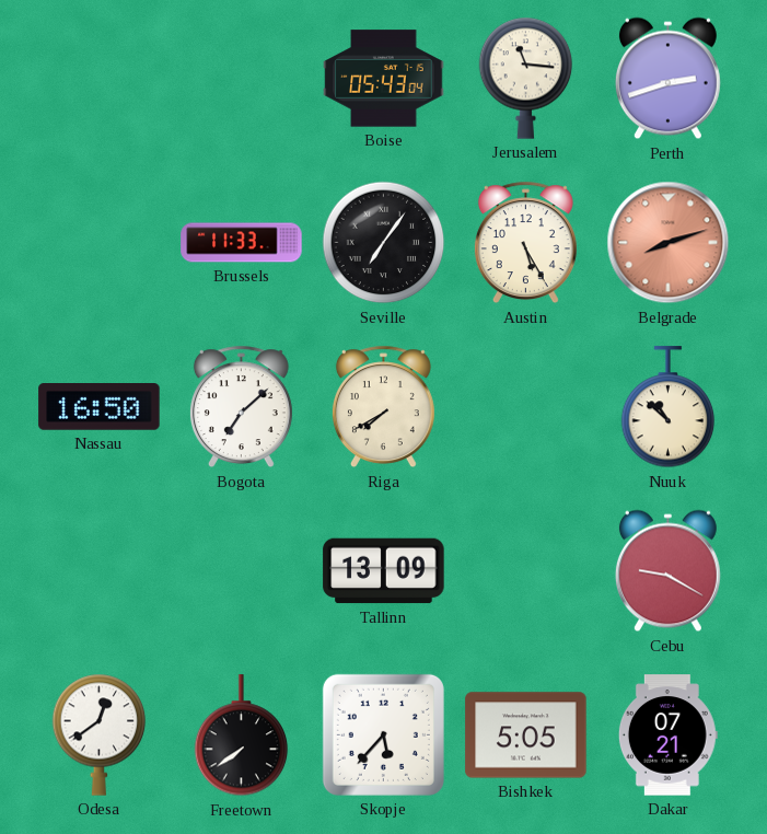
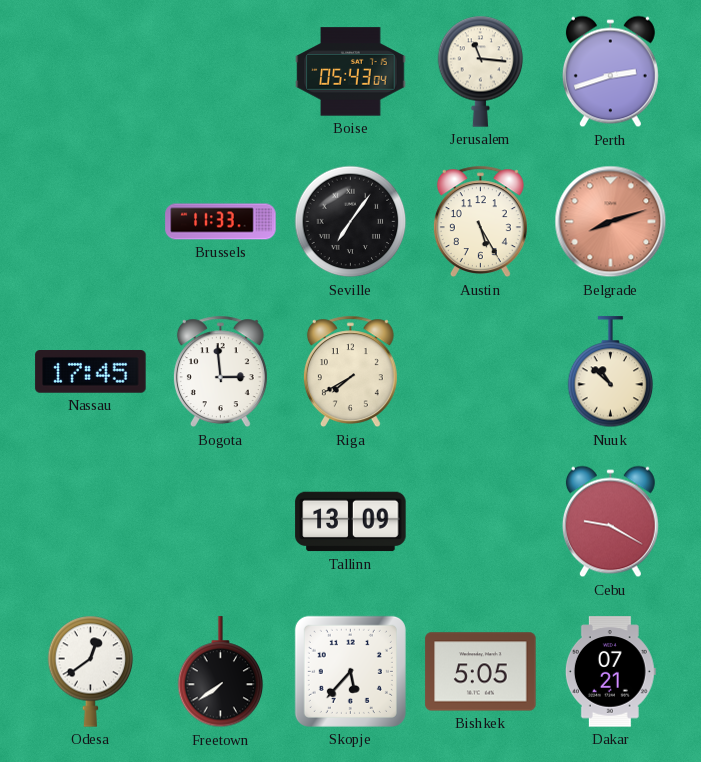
Nassau: 16:50 -> 17:45
Bogota: 7:08 -> 2:59
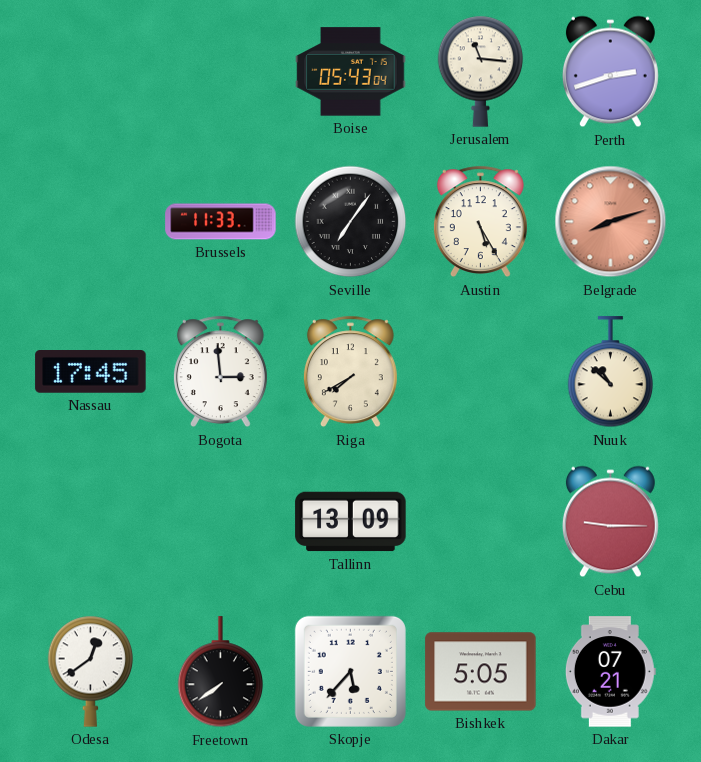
Cebu: 9:20 -> 9:15
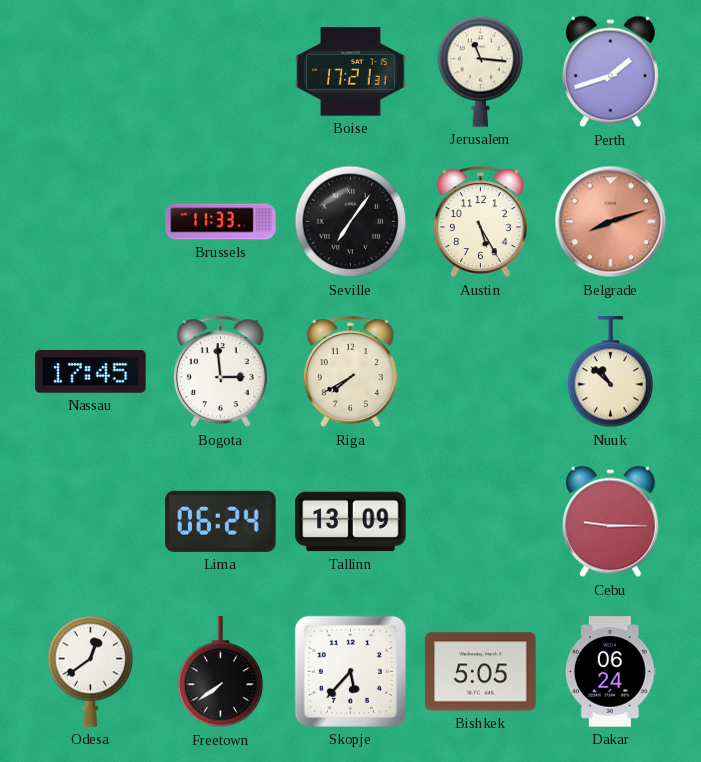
Boise: 05:43 -> 17:21
Perth: 2:42 -> 1:42
Lima: none -> 06:24
Dakar: 07:21 -> 06:24
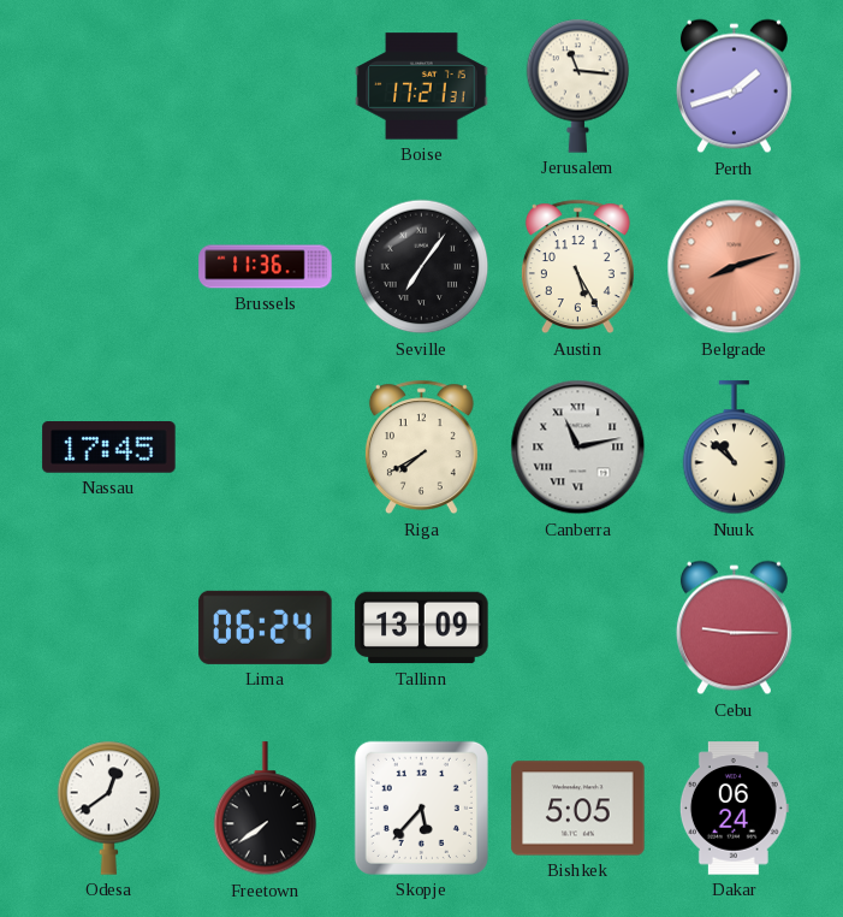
Brussels: 11:33 -> 11:36
Bogota: 2:59 -> none
Canberra: none -> 11:13
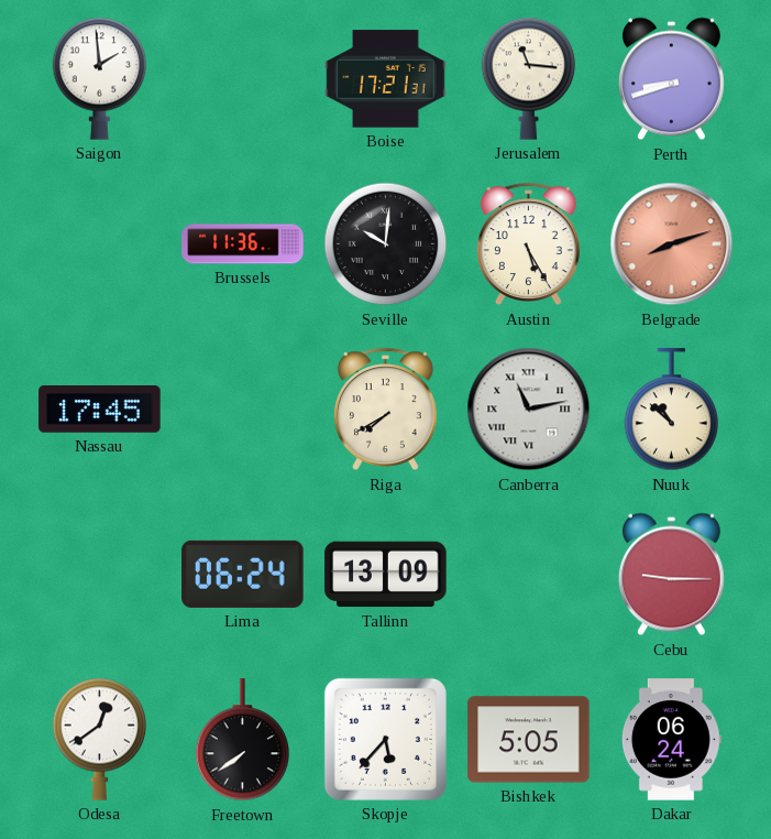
Saigon: none -> 1:59
Perth: 1:42 -> 8:42
Seville: 7:06 -> 10:01
